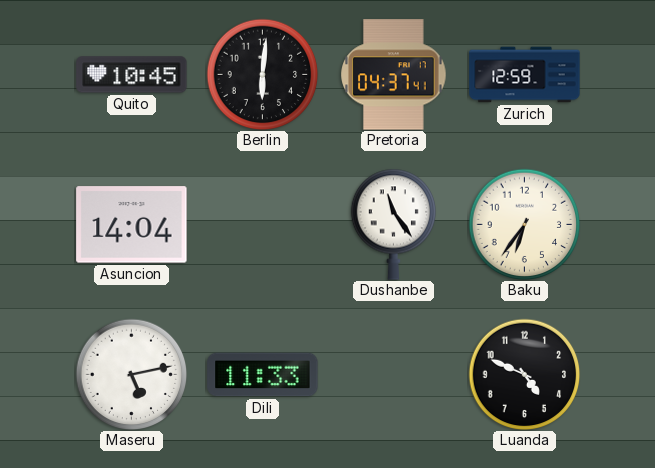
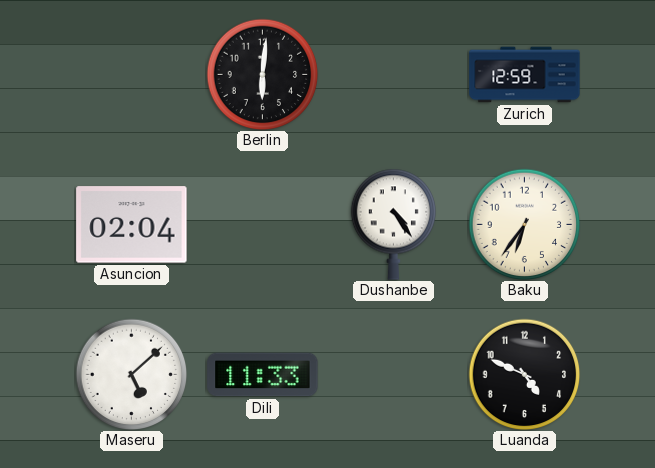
Quito: 10:45 -> none
Pretoria: 04:37 -> none
Asuncion: 14:04 -> 02:04
Dushanbe: 11:24 -> 4:24
Maseru: 5:13 -> 5:08
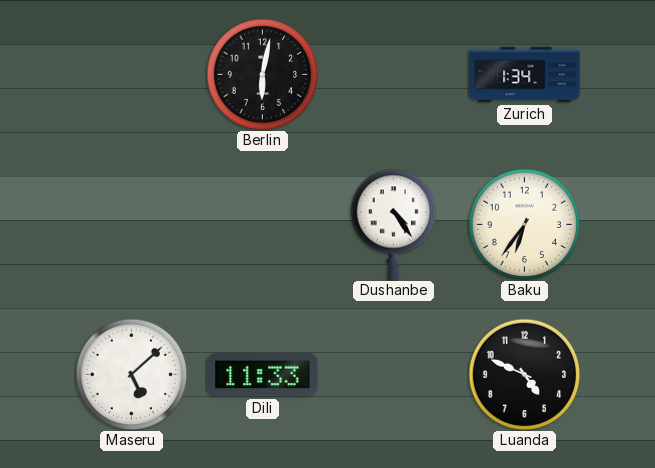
Berlin: 6:01 -> 6:02
Zurich: 12:59 -> 1:34
Asuncion: 02:04 -> none
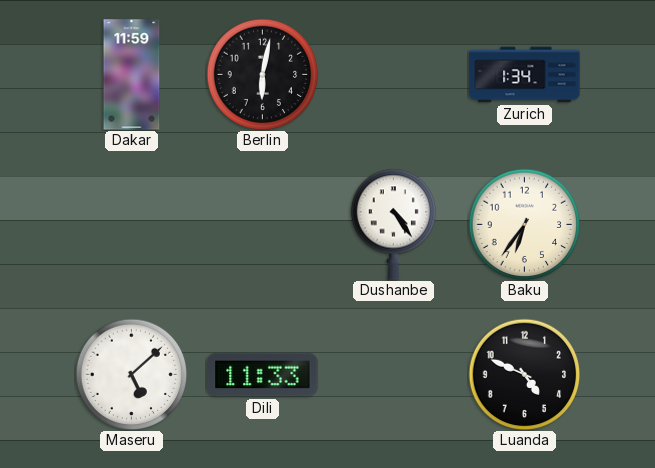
Dakar: none -> 11:59
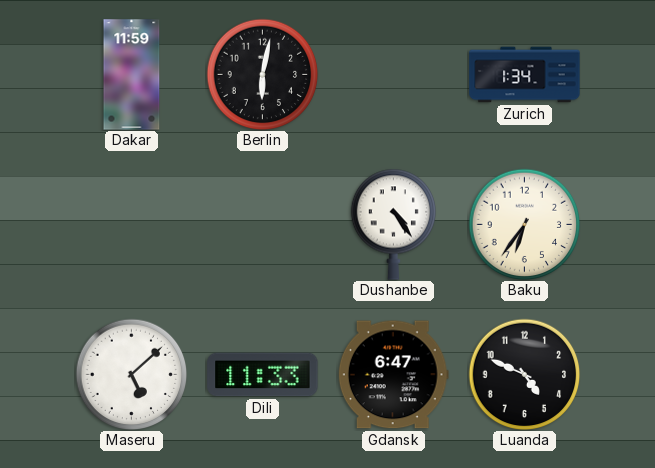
Gdansk: none -> 6:47
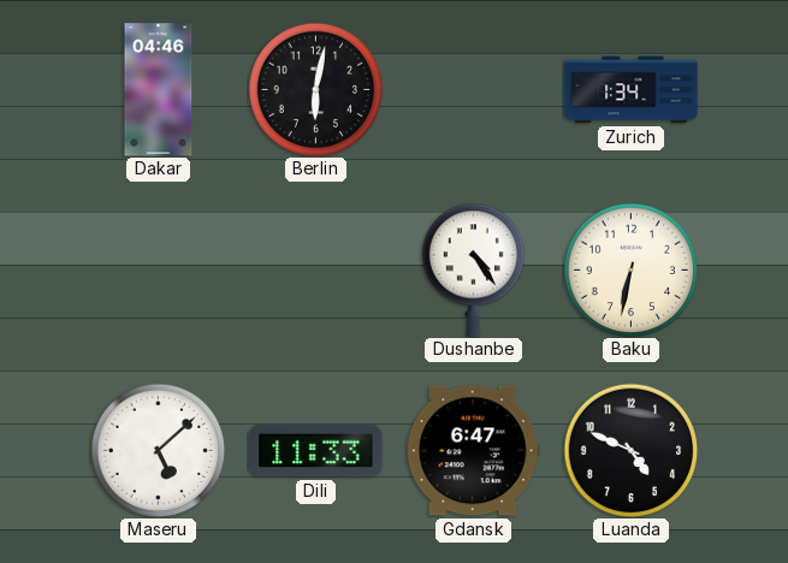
Dakar: 11:59 -> 04:46
Baku: 6:36 -> 6:32
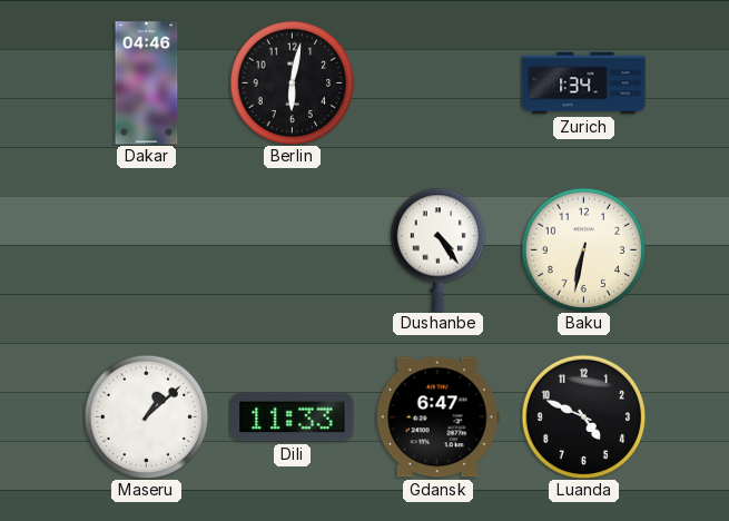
Maseru: 5:08 -> 1:08
